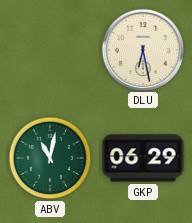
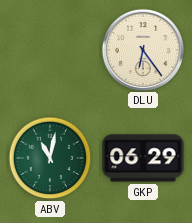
DLU: 6:28 -> 6:24
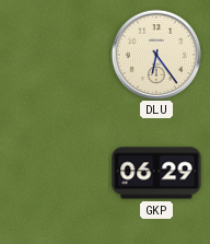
ABV: 11:02 -> none
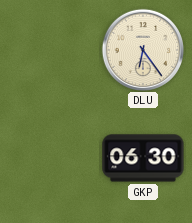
GKP: 06:29 -> 06:30
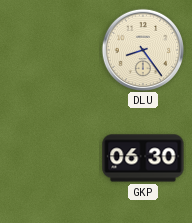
DLU: 6:24 -> 8:24
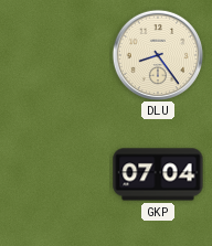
GKP: 06:30 -> 07:04
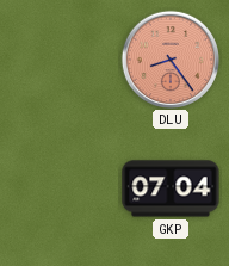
DLU dial: cream -> salmon
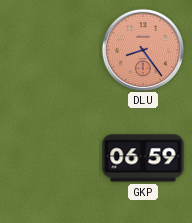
GKP: 07:04 -> 06:59
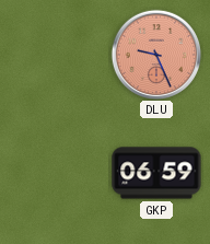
DLU: 8:24 -> 9:26
